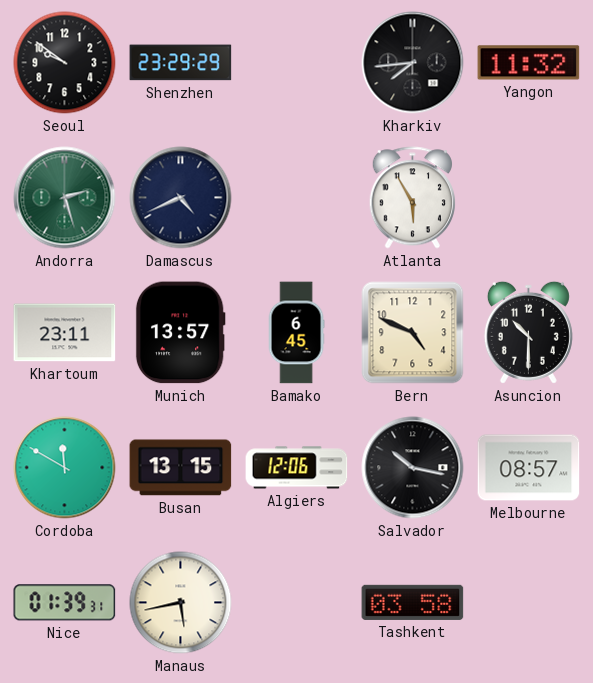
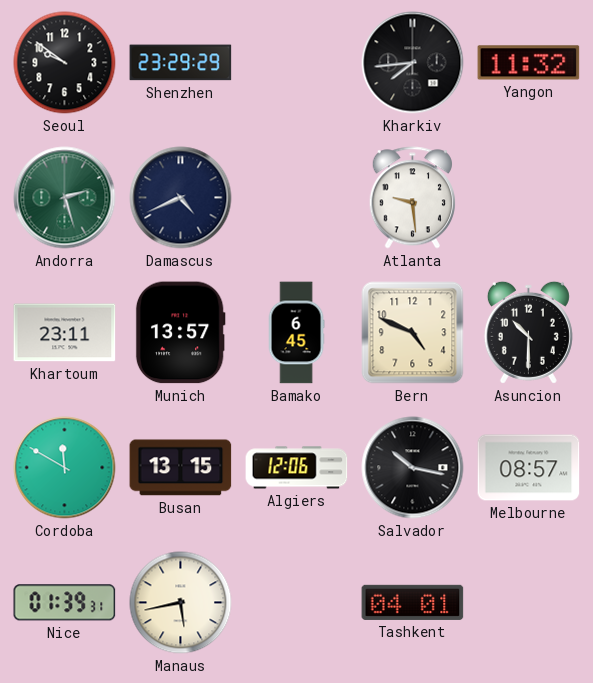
Atlanta: 5:55 -> 9:29
Tashkent: 03:58 -> 04:01
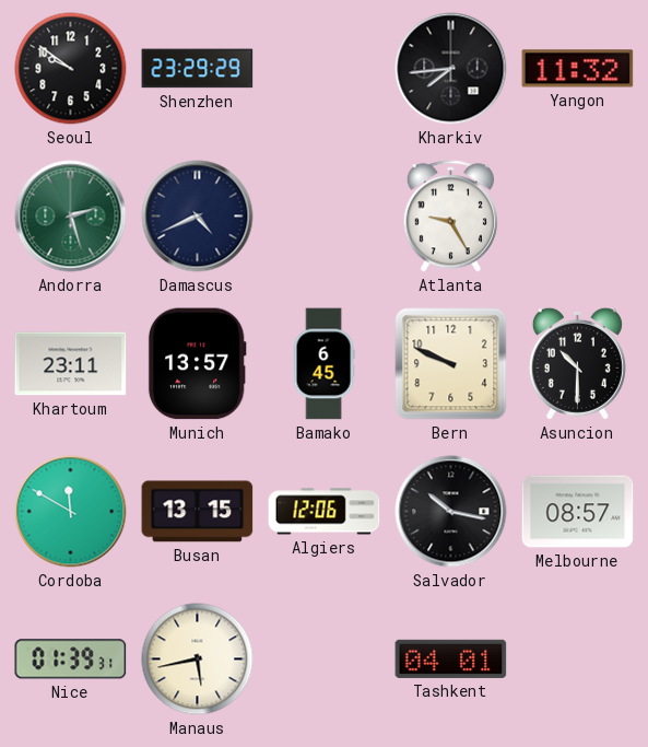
Atlanta: 9:29 -> 9:25
Bern: 4:49 -> 9:49
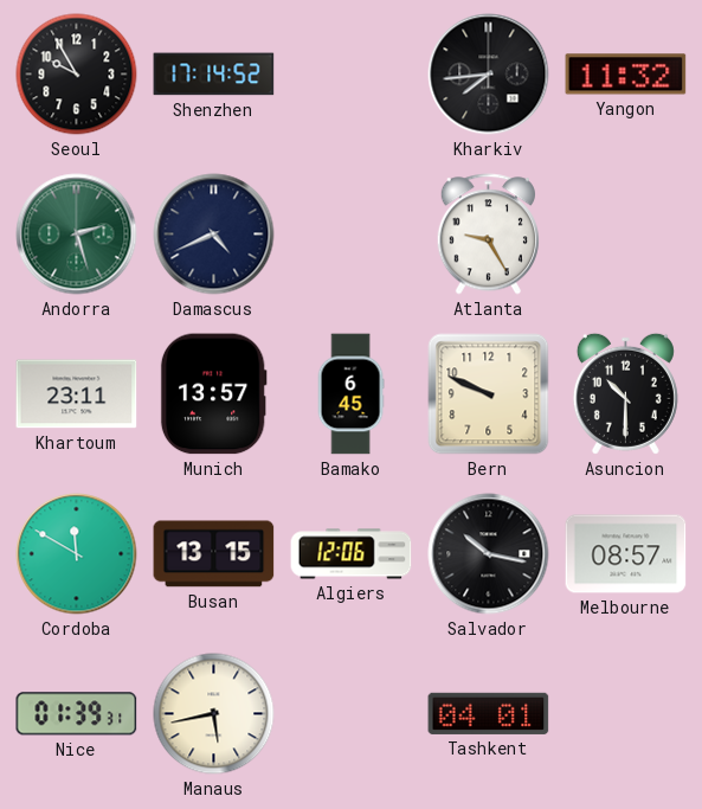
Seoul: 9:51 -> 9:55
Shenzhen: 23:29 -> 17:14
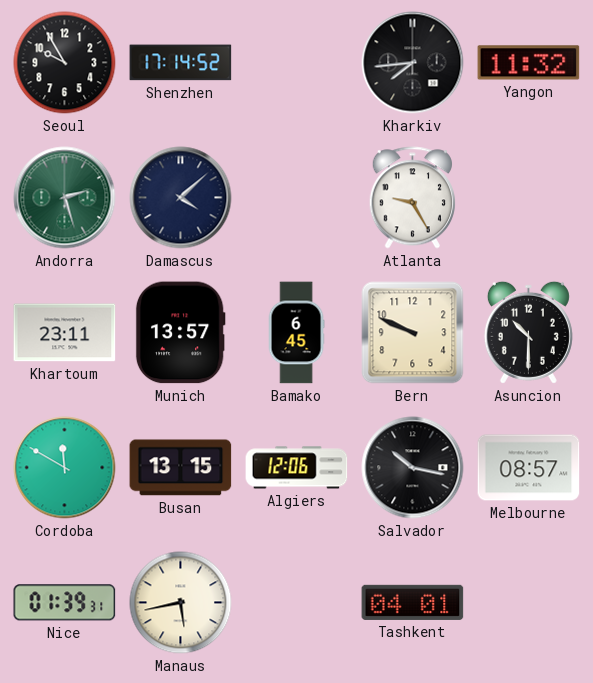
Damascus: 4:41 -> 4:08
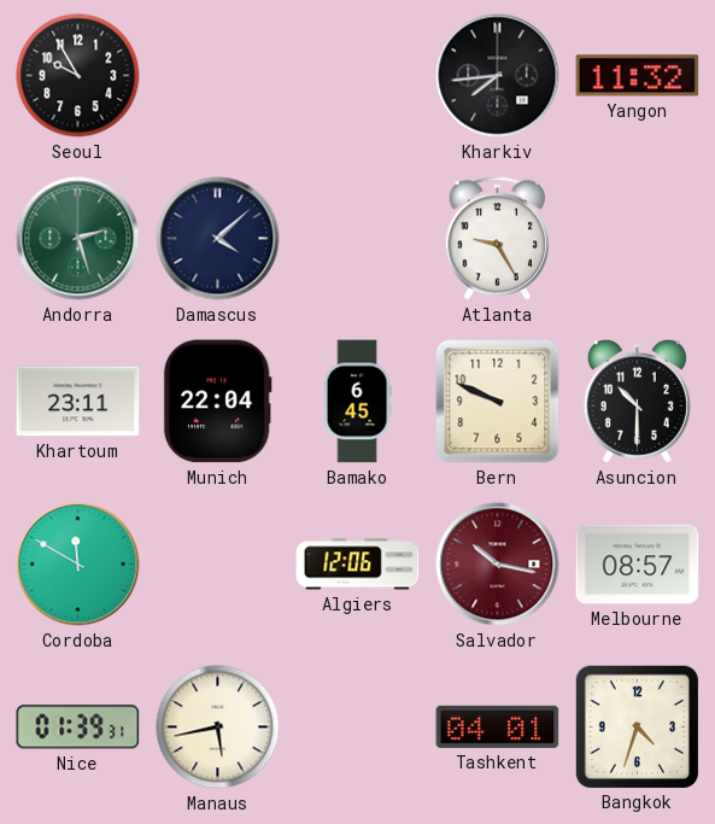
Shenzhen: 17:14 -> none
Munich: 13:57 -> 22:04
Busan: 13:15 -> none
Salvador dial: black -> burgundy
Bangkok: none -> 4:33
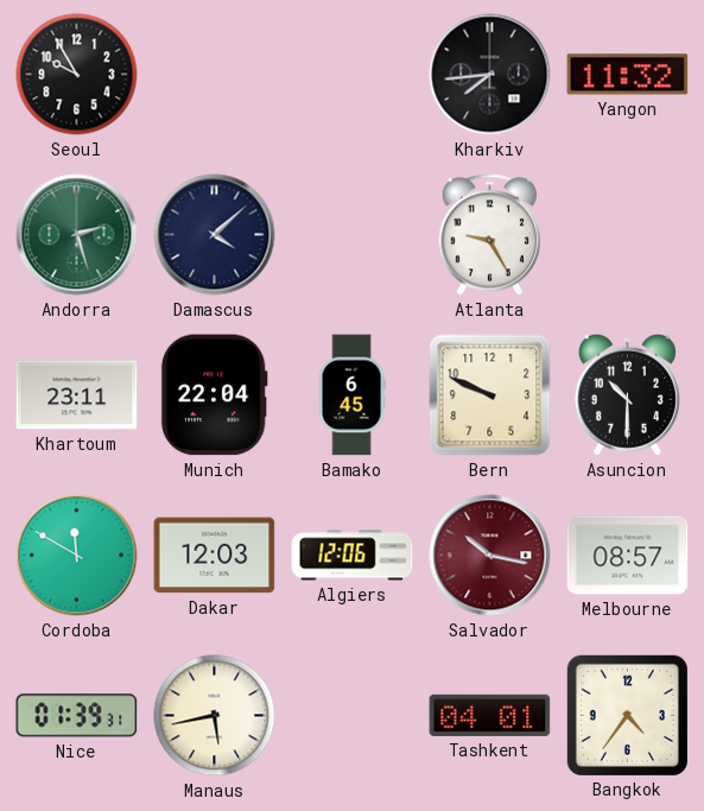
Dakar: none -> 12:03
Bangkok: 4:33 -> 4:36
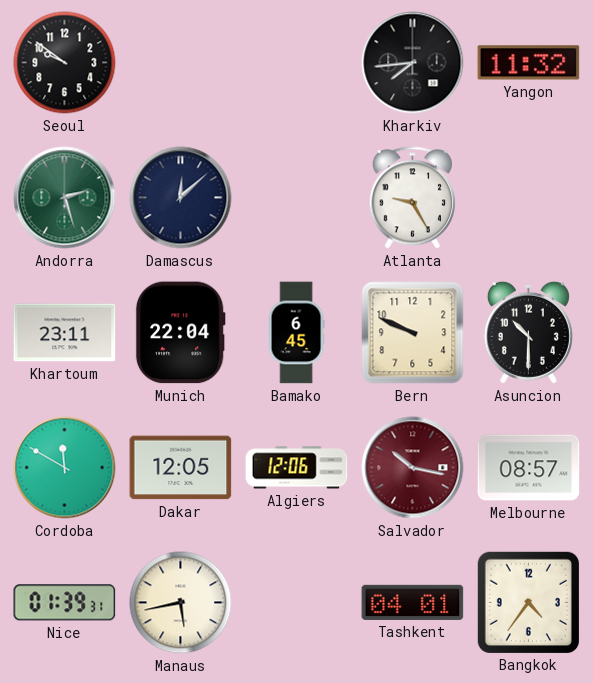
Seoul: 9:55 -> 9:51
Damascus: 4:08 -> 12:08
Dakar: 12:03 -> 12:05
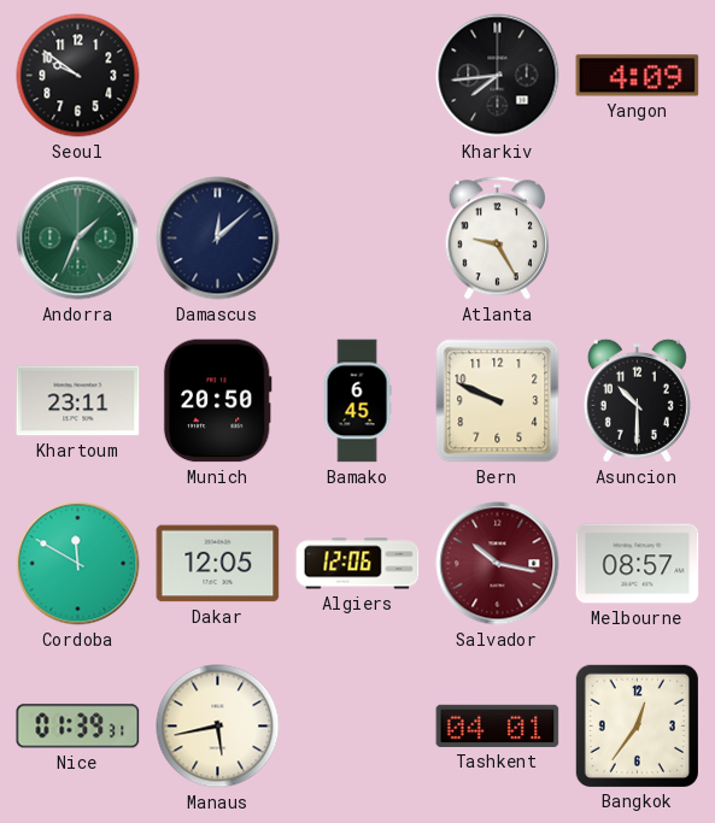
Yangon: 11:32 -> 4:09
Andorra: 2:27 -> 1:34
Munich: 22:04 -> 20:50
Bangkok: 4:36 -> 12:36
